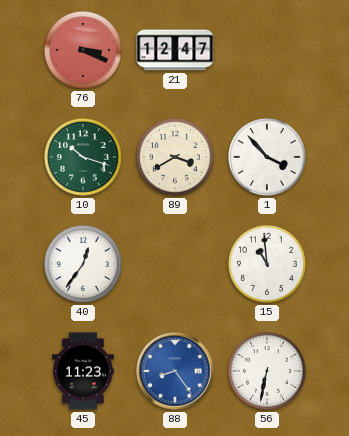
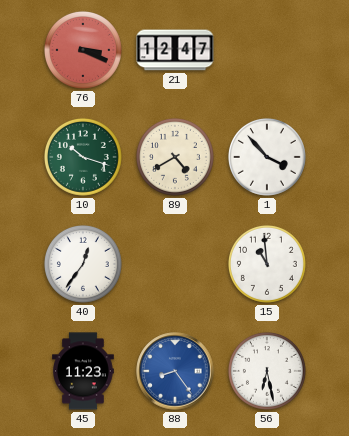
89: 3:40 -> 4:40
56: 6:32 -> 6:28
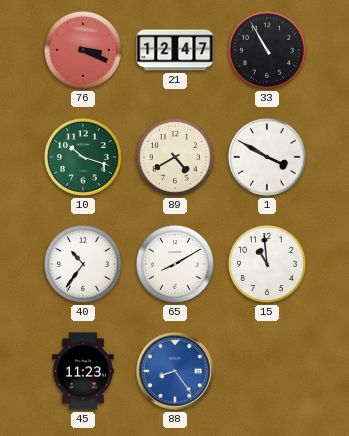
33: none -> 10:55
1: 3:53 -> 3:50
40: 12:36 -> 10:36
65: none -> 8:10
56: 6:28 -> none
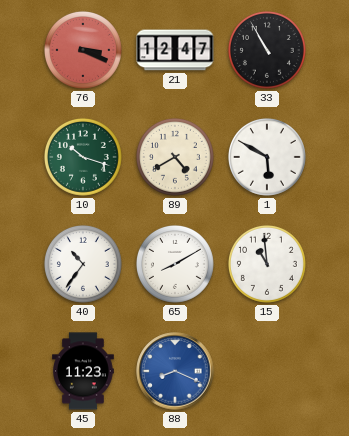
1: 3:50 -> 5:50
88: 8:24 -> 8:19
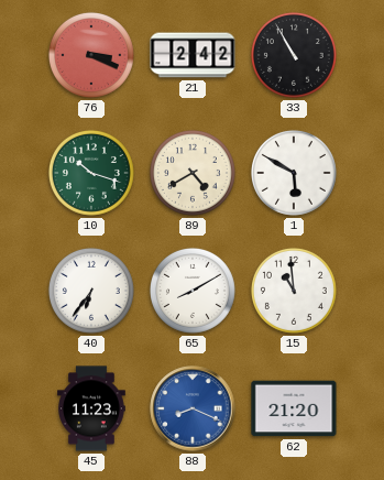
21: 12:47 -> 2:42
40: 10:36 -> 6:36
62: none -> 21:20
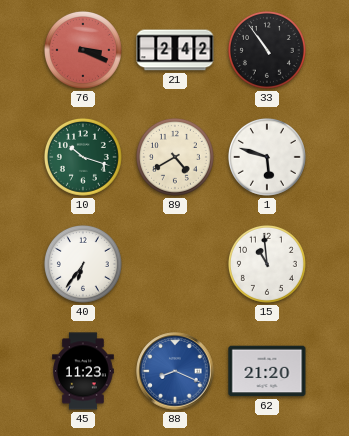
33: 10:55 -> 10:54
1: 5:50 -> 5:48
65: 8:10 -> none
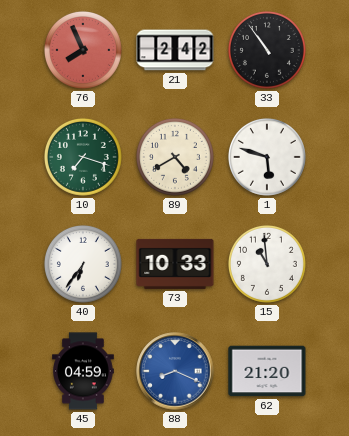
76: 3:19 -> 7:56
10: 10:18 -> 7:18
73: none -> 10:33
45: 11:23 -> 04:59
